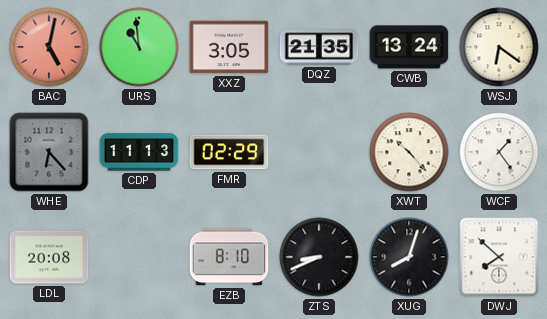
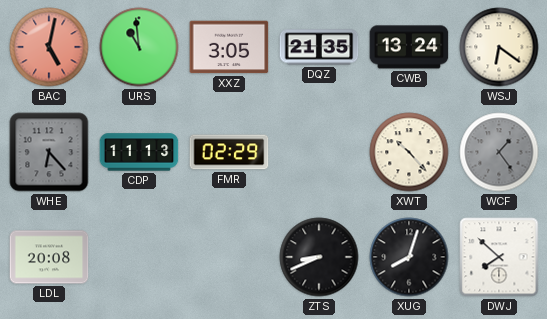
WCF dial: white -> grey
EZB: 8:10 -> none
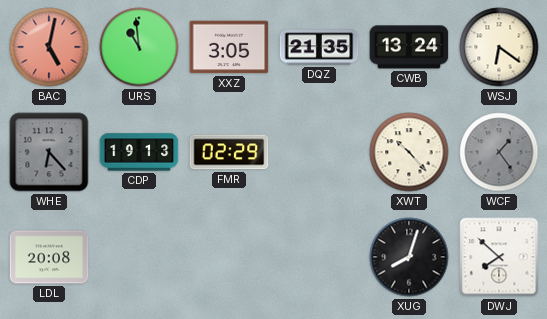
CDP: 11:13 -> 19:13
ZTS: 8:41 -> none
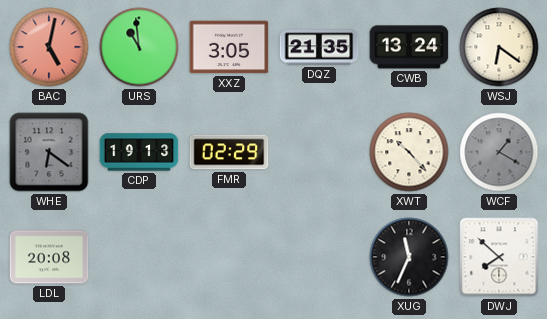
WHE: 6:23 -> 6:21
WCF: 1:24 -> 1:20
XUG: 8:03 -> 11:34
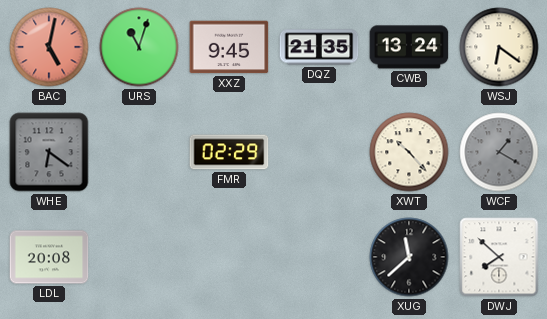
URS: 10:59 -> 11:03
XXZ: 3:05 -> 9:45
CDP: 19:13 -> none
XUG: 11:34 -> 11:38
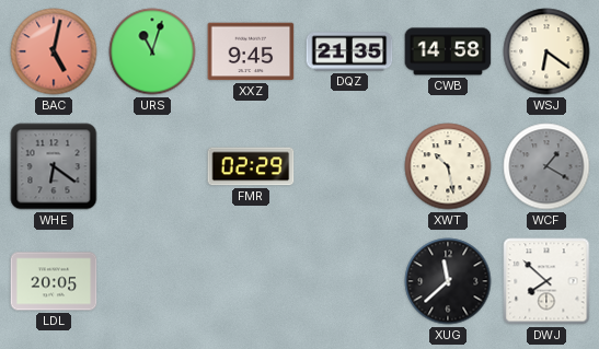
CWB: 13:24 -> 14:58
XWT: 10:23 -> 10:28
LDL: 20:08 -> 20:05
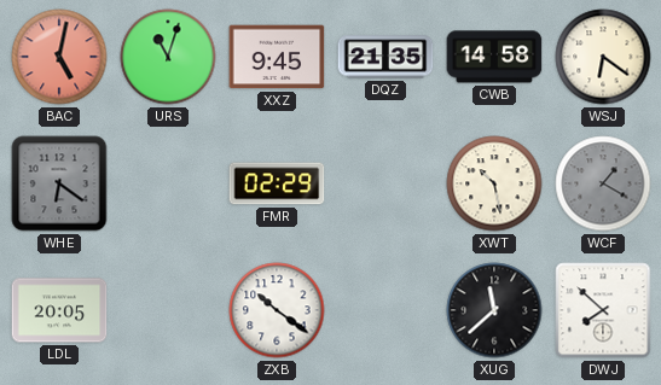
ZXB: none -> 10:21
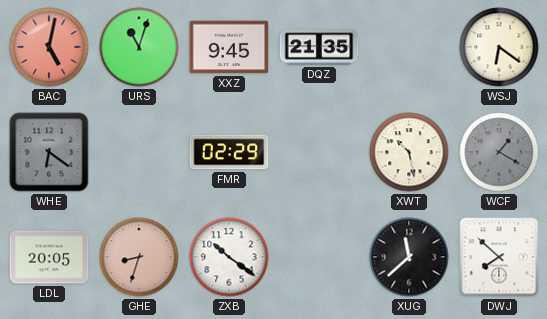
CWB: 14:58 -> none
GHE: none -> 8:33
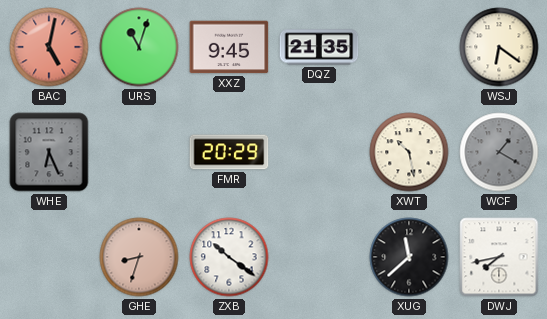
WHE: 6:21 -> 6:26
FMR: 02:29 -> 20:29
LDL: 20:05 -> none
DWJ: 7:52 -> 7:43
